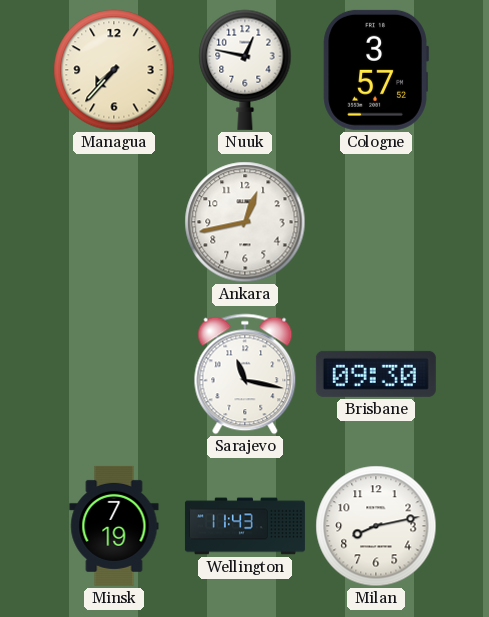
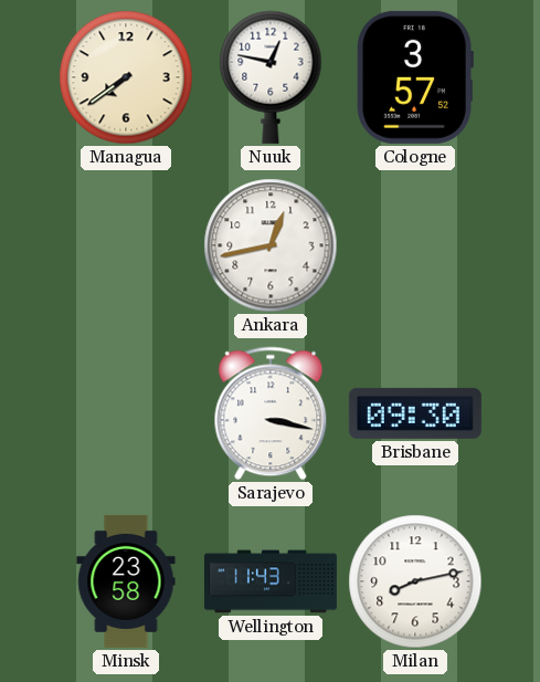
Managua: 7:37 -> 7:39
Sarajevo: 11:17 -> 3:17
Minsk: 7:19 -> 23:58
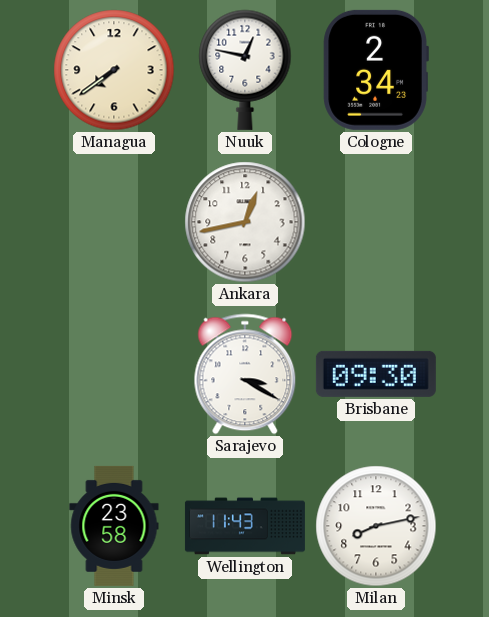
Cologne: 3:57 -> 2:34
Sarajevo: 3:17 -> 3:20
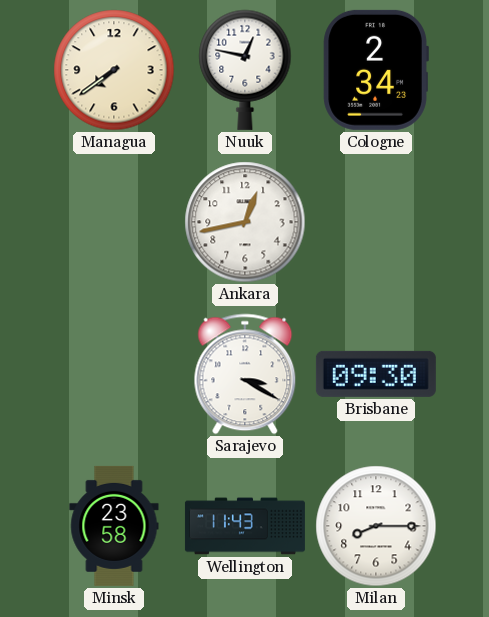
Milan: 8:13 -> 8:15
